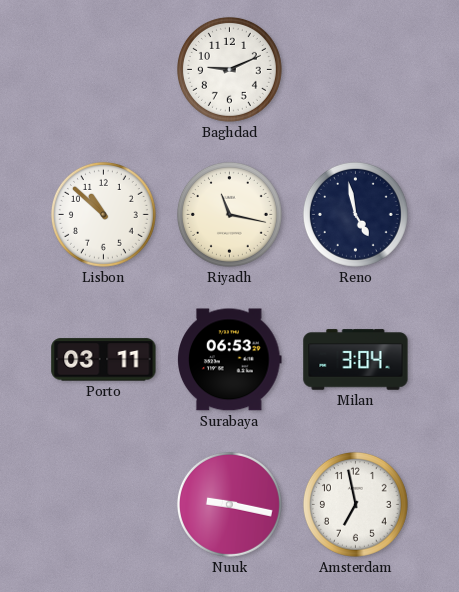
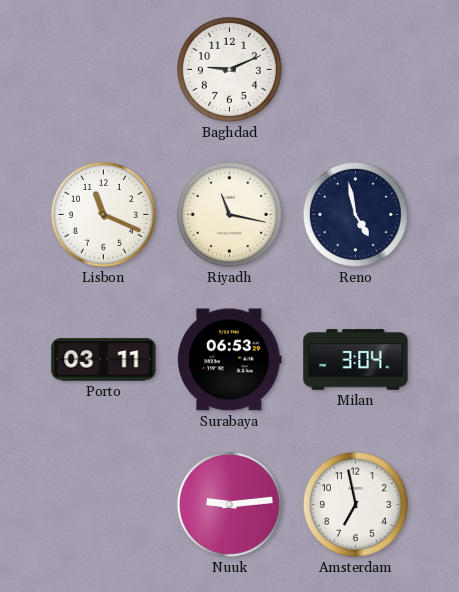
Lisbon: 10:52 -> 11:19
Nuuk: 9:17 -> 9:14
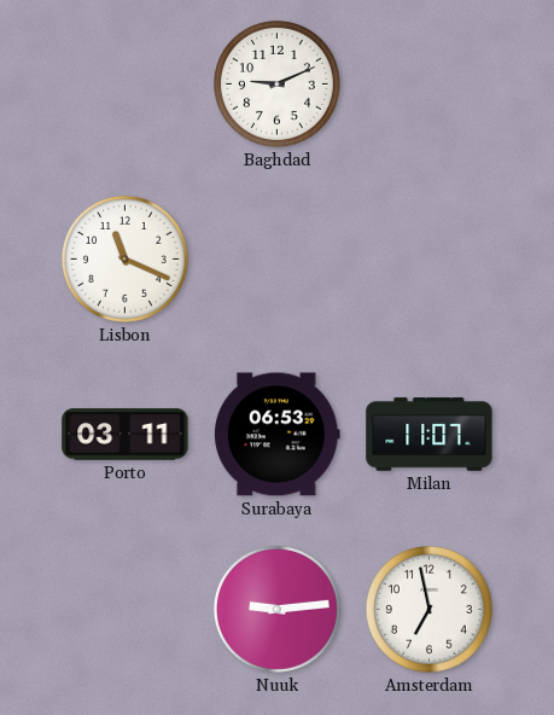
Riyadh: 11:17 -> none
Reno: 4:58 -> none
Milan: 3:04 -> 11:07
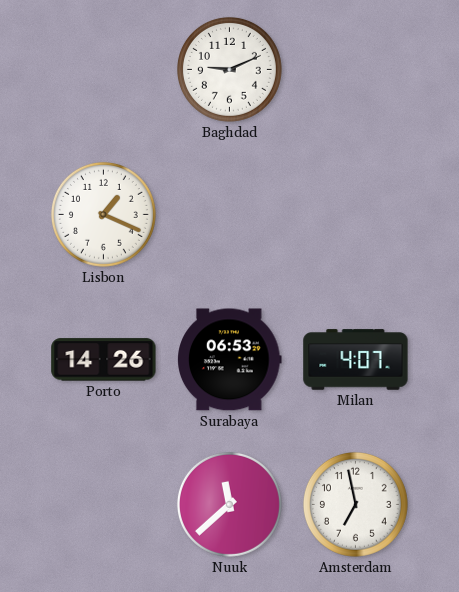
Lisbon: 11:19 -> 1:19
Porto: 03:11 -> 14:26
Milan: 11:07 -> 4:07
Nuuk: 9:14 -> 11:38
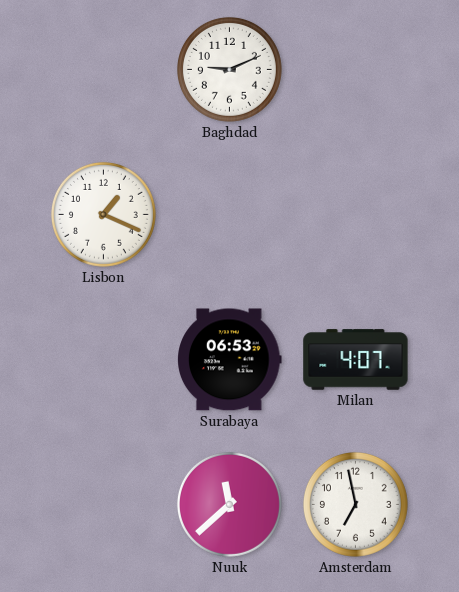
Porto: 14:26 -> none
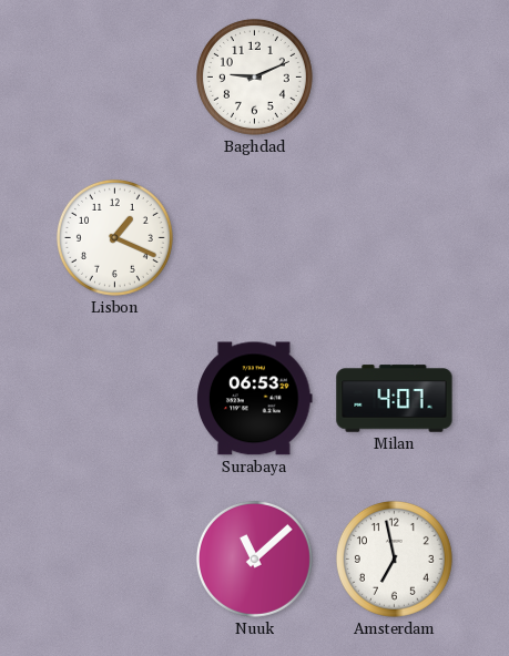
Nuuk: 11:38 -> 11:08
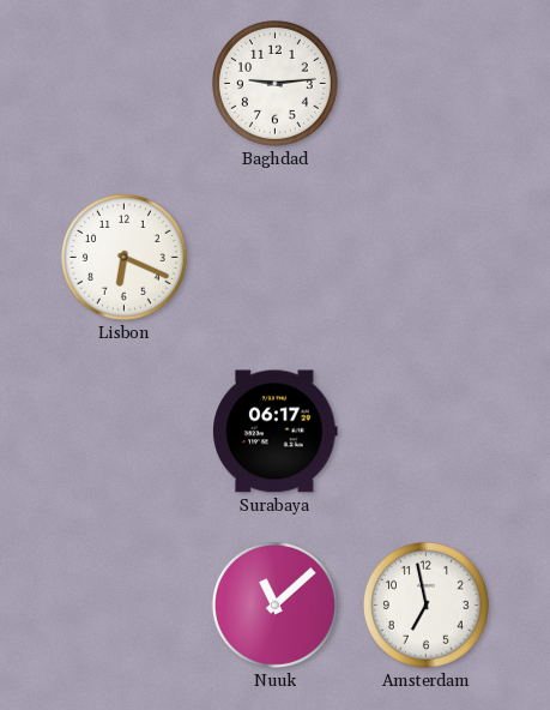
Baghdad: 9:11 -> 9:14
Lisbon: 1:19 -> 6:19
Surabaya: 06:53 -> 06:17
Milan: 4:07 -> none
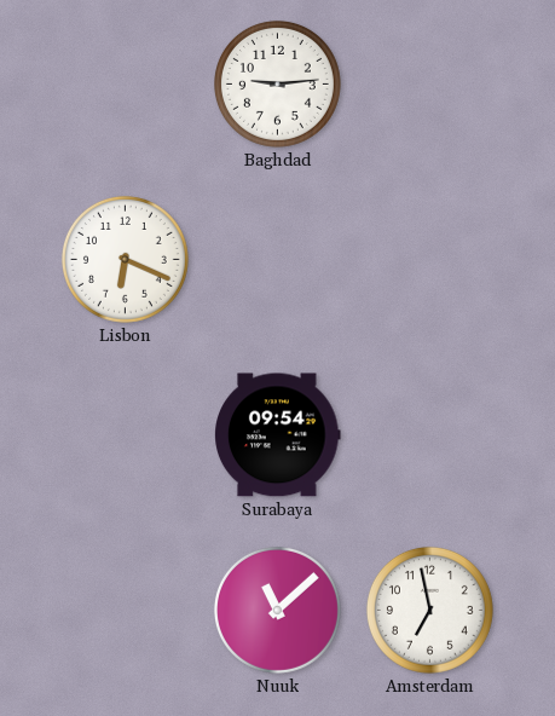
Surabaya: 06:17 -> 09:54
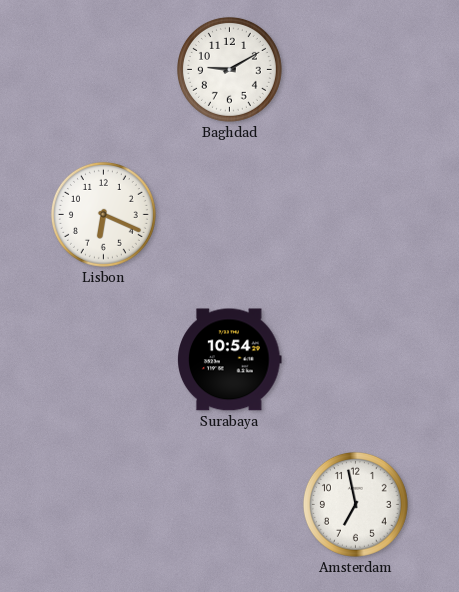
Baghdad: 9:14 -> 9:10
Surabaya: 09:54 -> 10:54
Nuuk: 11:08 -> none
